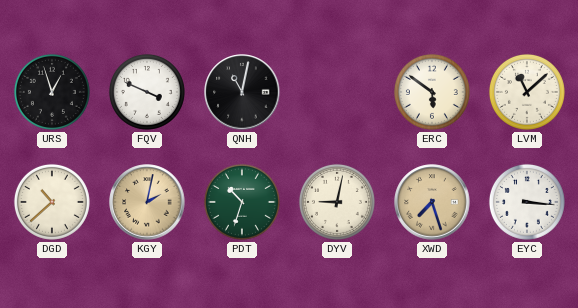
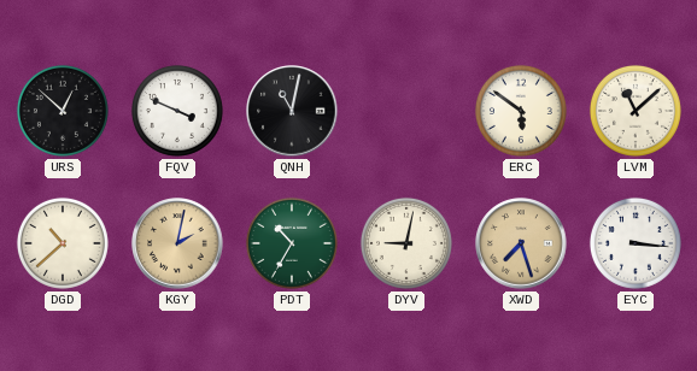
URS: 12:57 -> 12:52
PDT: 10:33 -> 10:35
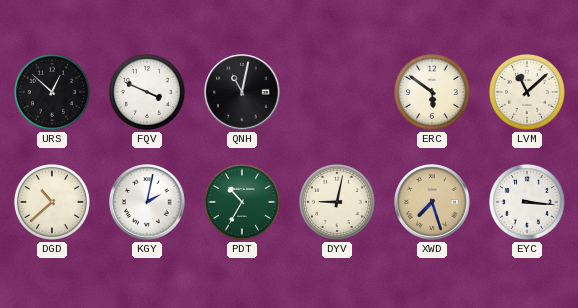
KGY dial: champagne -> white
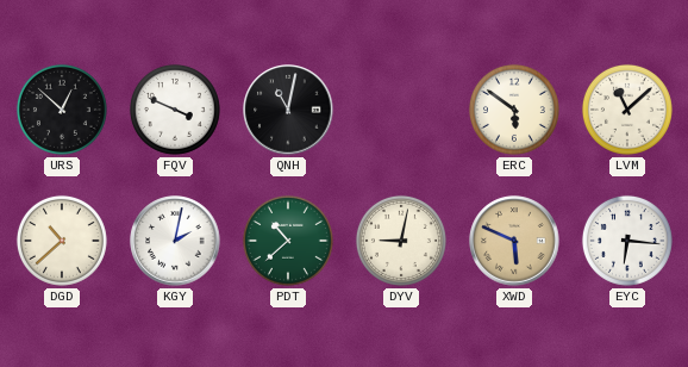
PDT: 10:35 -> 10:38
XWD: 7:27 -> 5:49
EYC: 3:16 -> 6:16
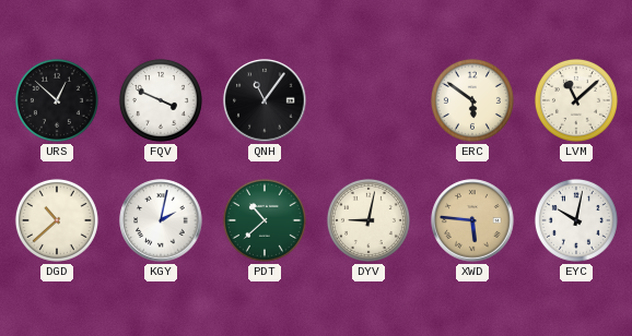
QNH: 11:02 -> 11:06
XWD: 5:49 -> 5:46
EYC: 6:16 -> 10:02
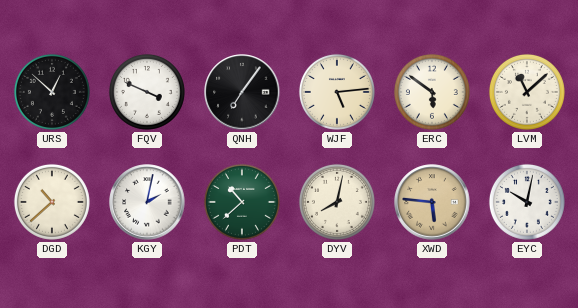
QNH: 11:06 -> 7:06
WJF: none -> 5:14
DYV: 9:02 -> 8:02
